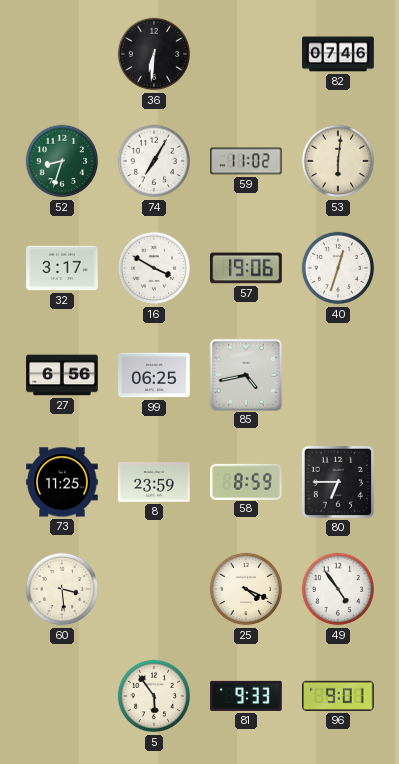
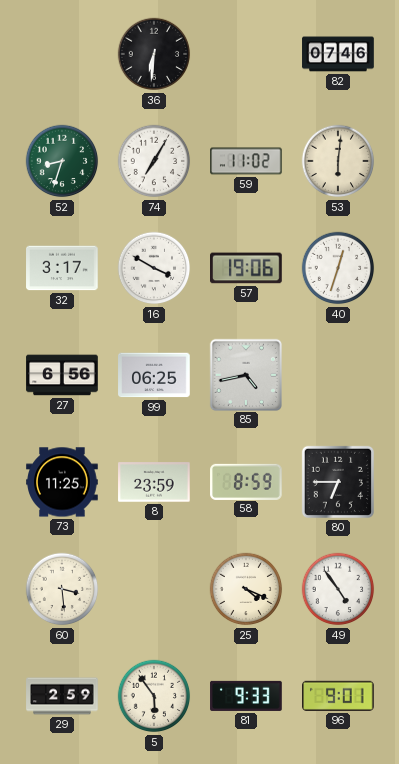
29: none -> 2:59
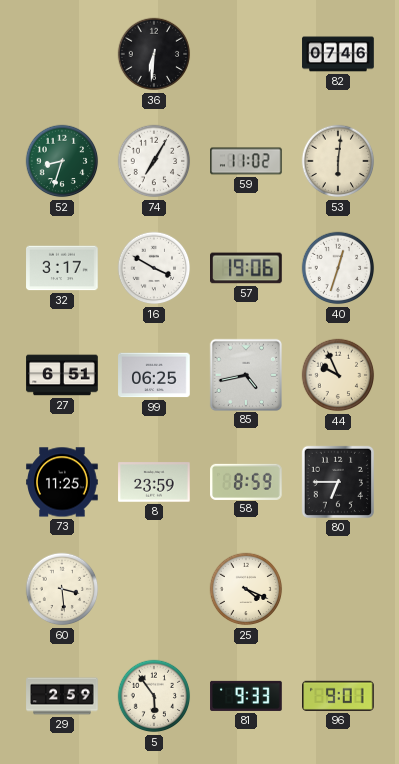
27: 6:56 -> 6:51
44: none -> 9:56
49: 4:54 -> none
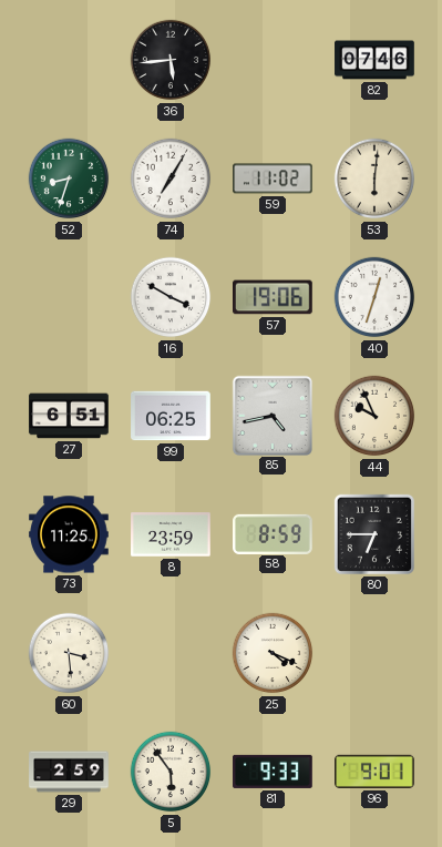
36: 6:31 -> 5:44
32: 3:17 -> none
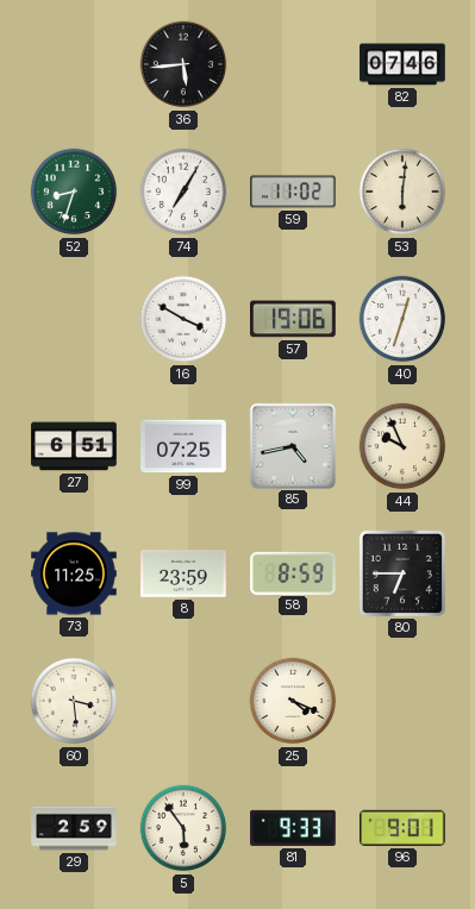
99: 06:25 -> 07:25
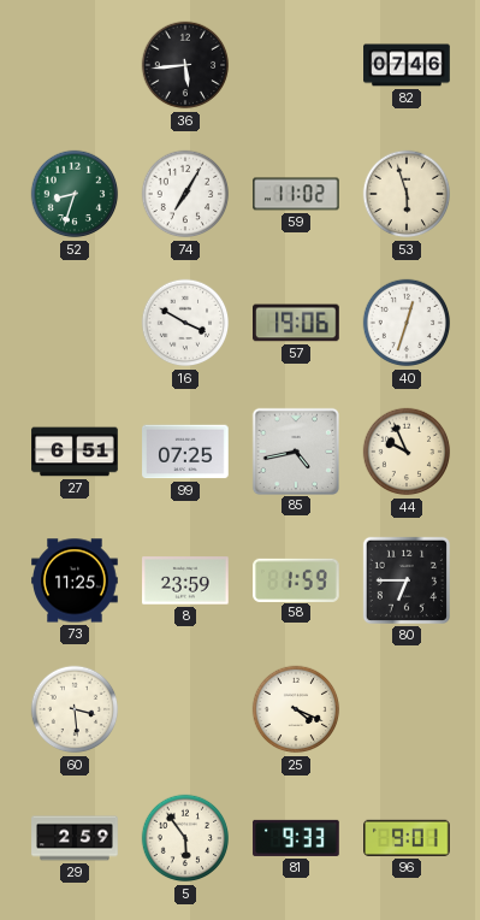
53: 6:01 -> 5:57
58: 8:59 -> 1:59
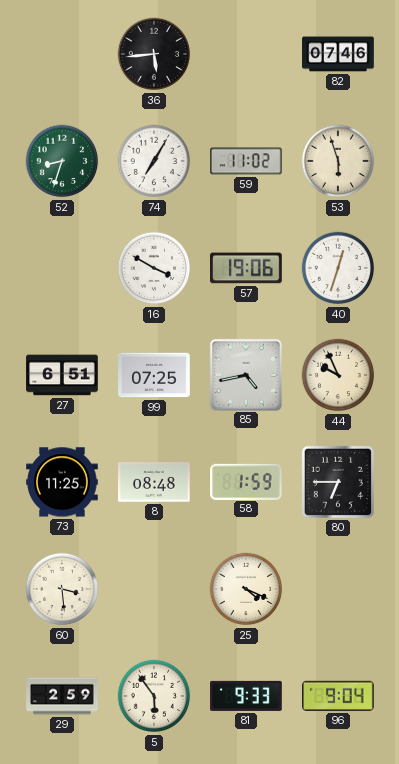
8: 23:59 -> 08:48
96: 9:01 -> 9:04
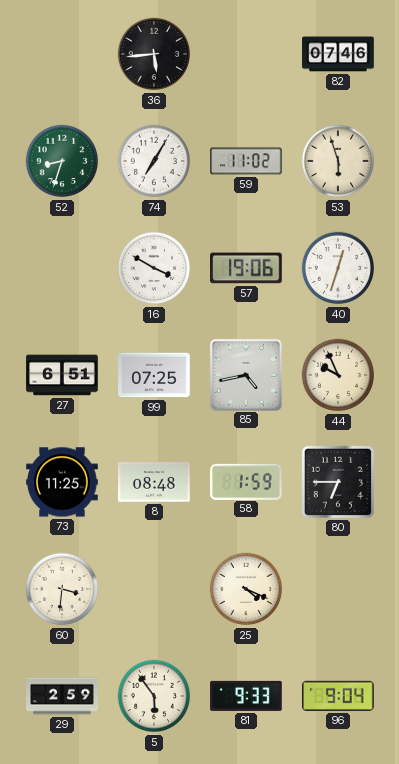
60: 3:29 -> 3:31
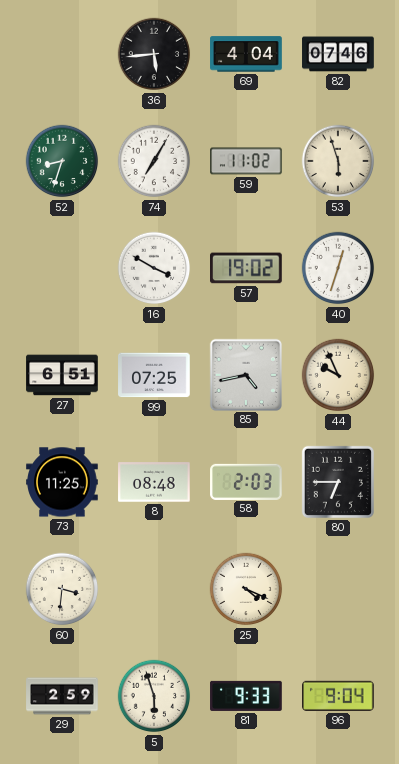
69: none -> 4:04
57: 19:06 -> 19:02
58: 1:59 -> 2:03
5: 5:54 -> 5:57
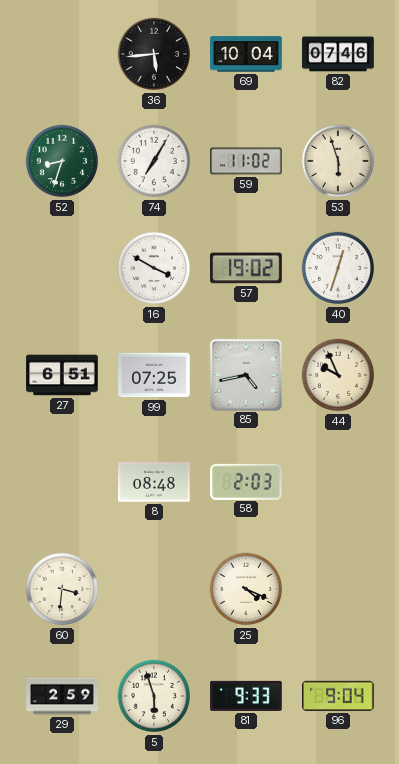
69: 4:04 -> 10:04
73: 11:25 -> none
80: 6:45 -> none
